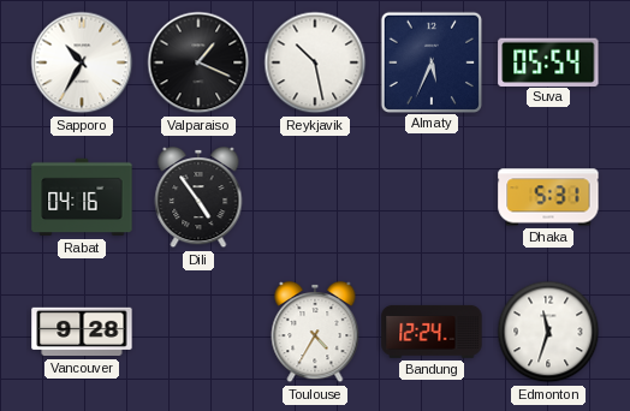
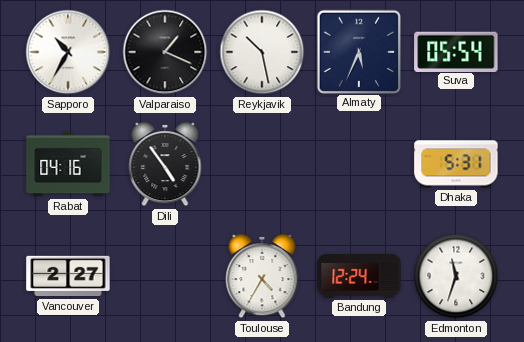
Vancouver: 9:28 -> 2:27
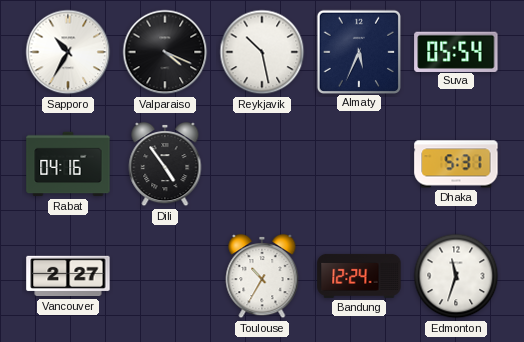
Valparaiso: 1:19 -> 4:19
Toulouse: 4:35 -> 10:35
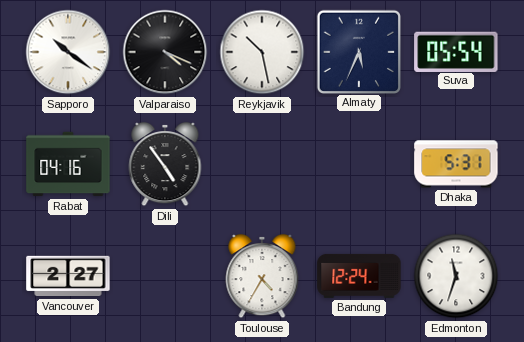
Sapporo: 10:35 -> 10:21
Toulouse: 10:35 -> 4:35
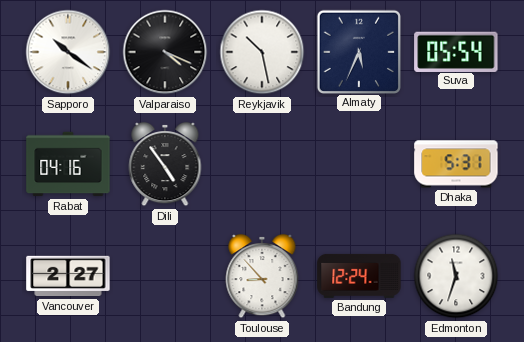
Toulouse: 4:35 -> 8:53
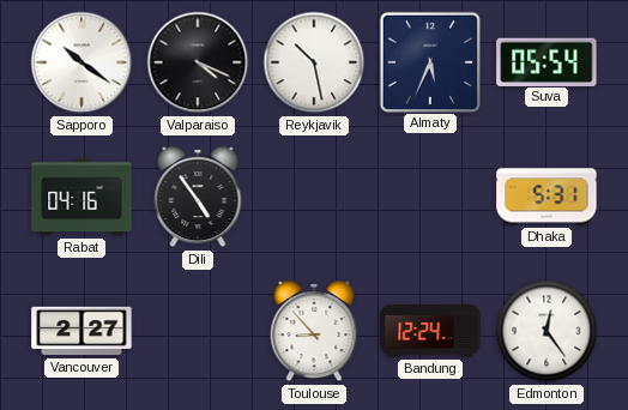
Edmonton: 11:33 -> 12:24
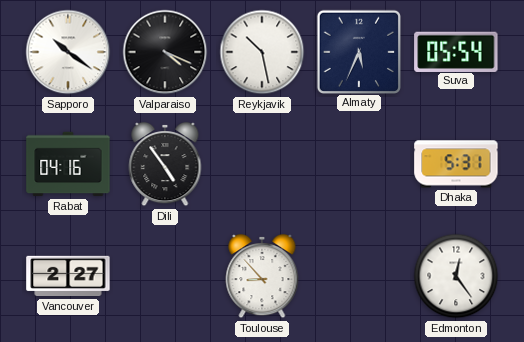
Bandung: 12:24 -> none
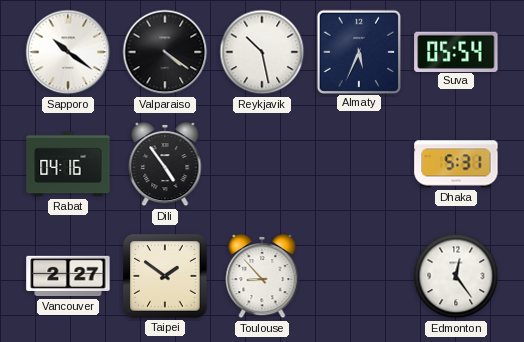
Valparaiso: 4:19 -> 4:21
Taipei: none -> 1:51
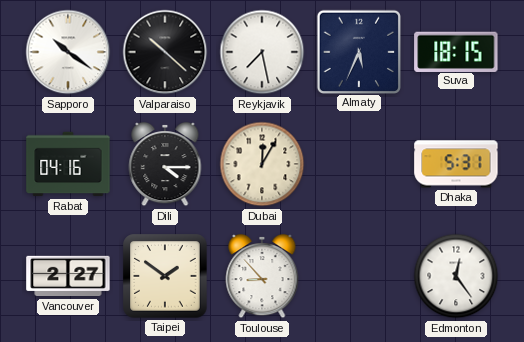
Valparaiso: 4:21 -> 10:22
Reykjavik: 10:28 -> 7:28
Suva: 05:54 -> 18:15
Dili: 4:54 -> 4:15
Dubai: none -> 12:05
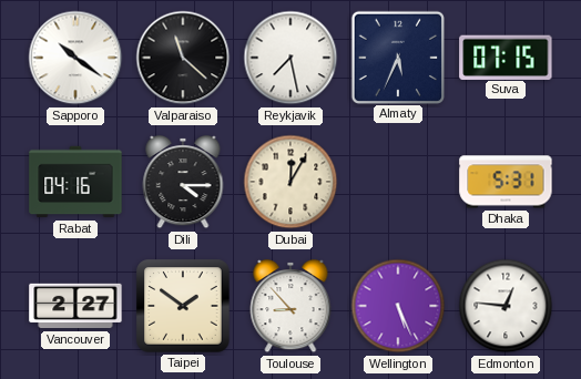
Valparaiso: 10:22 -> 11:22
Suva: 18:15 -> 07:15
Wellington: none -> 5:26
Edmonton: 12:24 -> 12:46
